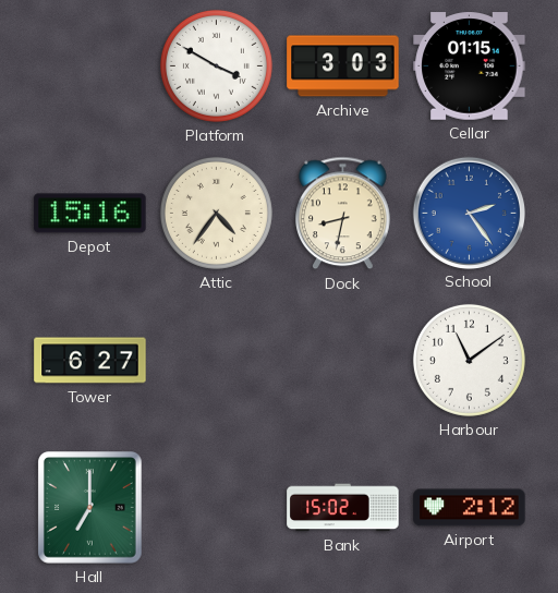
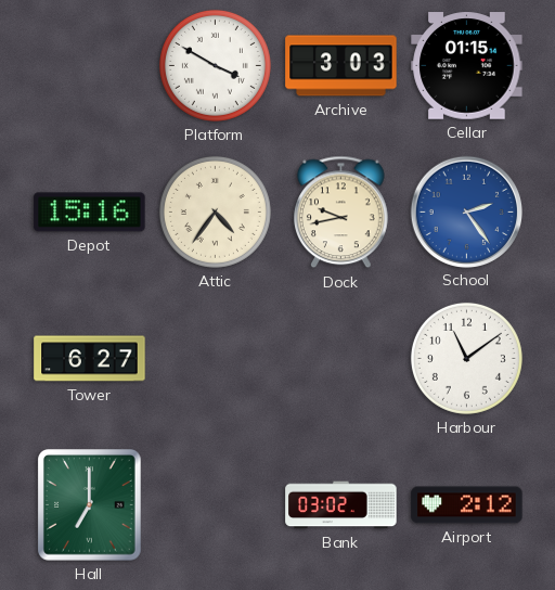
Dock: 8:32 -> 9:43
Bank: 15:02 -> 03:02
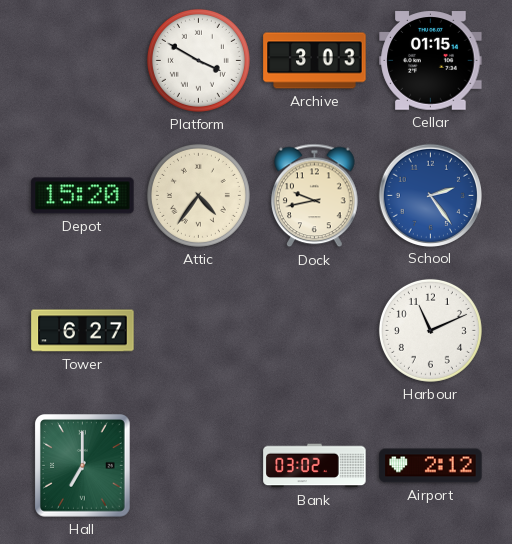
Depot: 15:16 -> 15:20
Harbour: 11:09 -> 11:11
